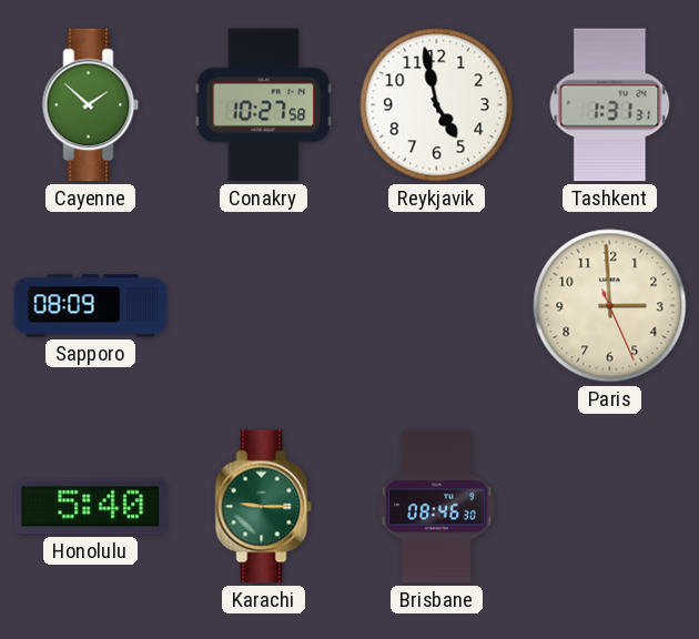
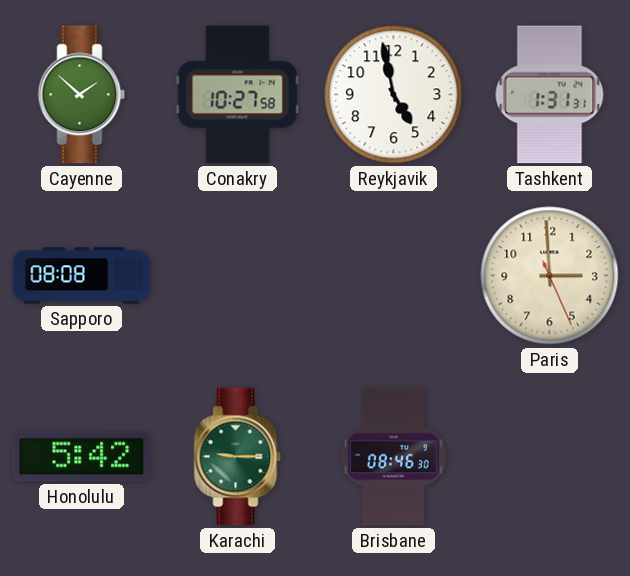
Sapporo: 08:09 -> 08:08
Honolulu: 5:40 -> 5:42
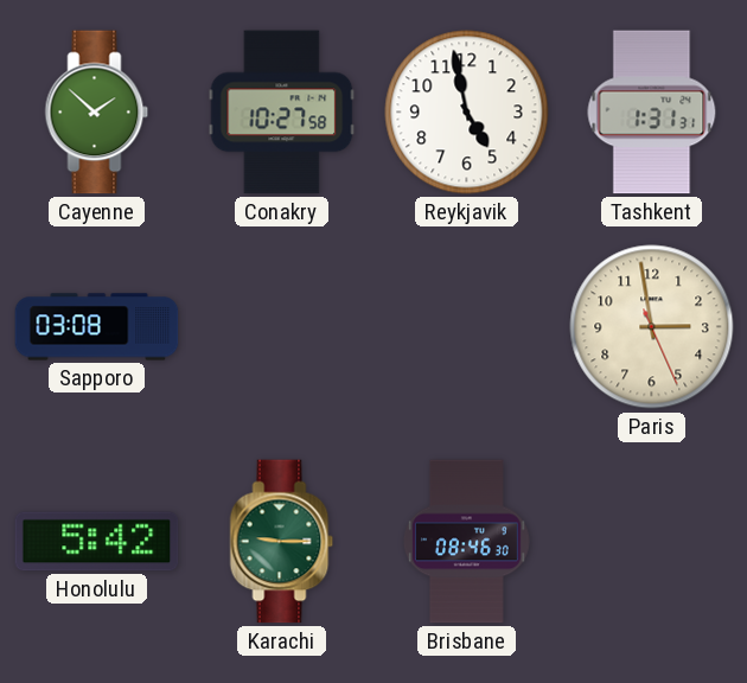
Sapporo: 08:08 -> 03:08
Paris: 2:59 -> 2:58
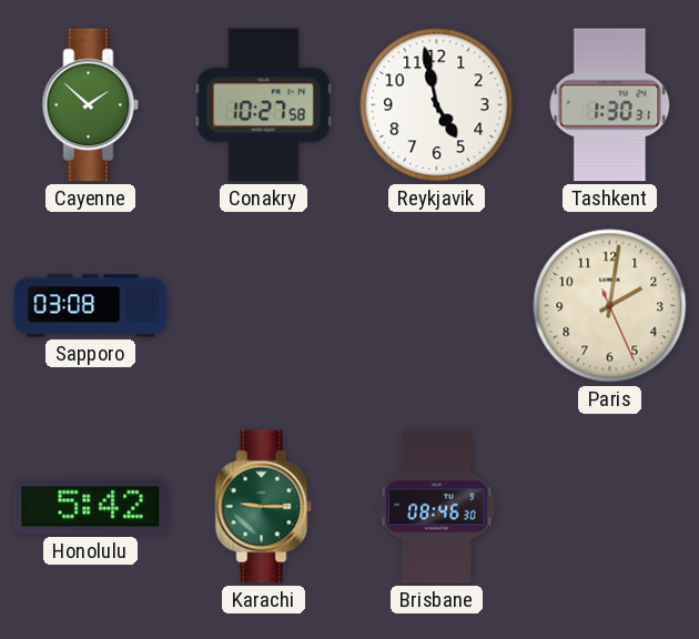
Tashkent: 1:31 -> 1:30
Paris: 2:58 -> 2:01
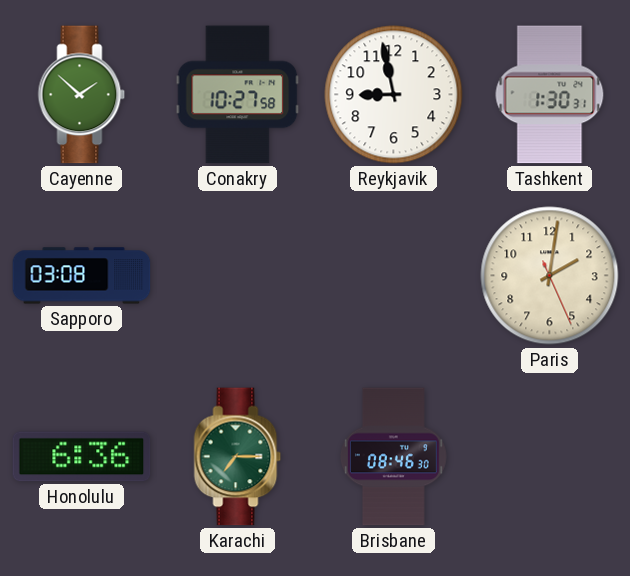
Reykjavik: 4:58 -> 8:58
Honolulu: 5:42 -> 6:36
Karachi: 9:15 -> 7:15
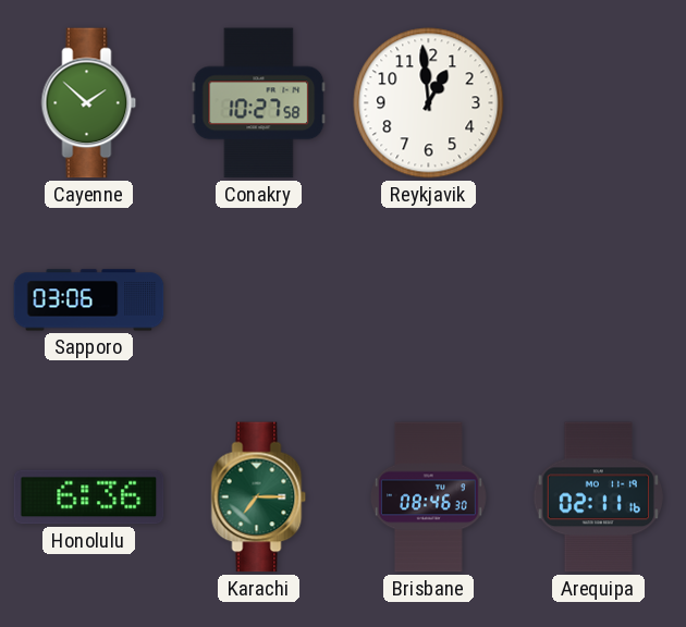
Reykjavik: 8:58 -> 12:59
Tashkent: 1:30 -> none
Sapporo: 03:08 -> 03:06
Paris: 2:01 -> none
Arequipa: none -> 02:11
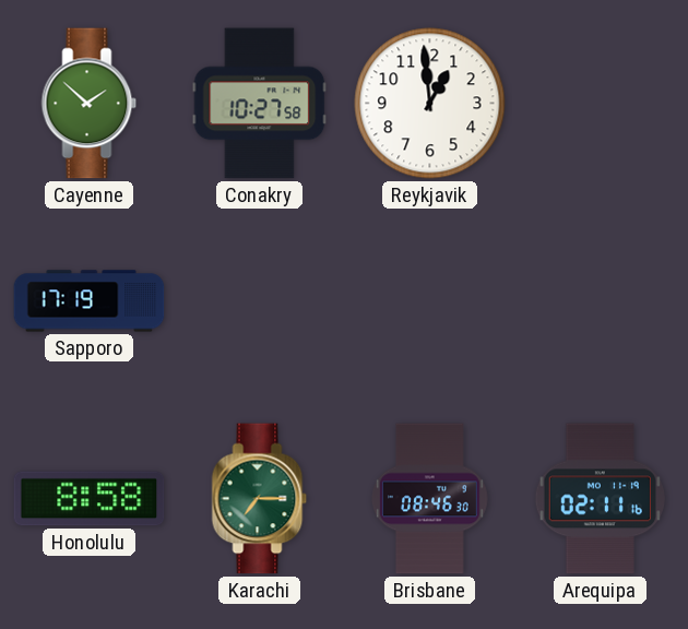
Sapporo: 03:06 -> 17:19
Honolulu: 6:36 -> 8:58
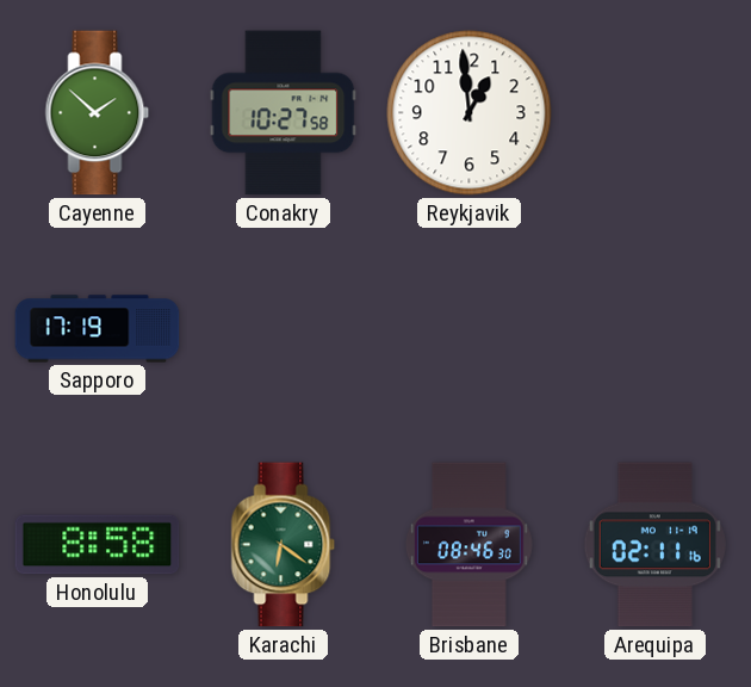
Karachi: 7:15 -> 6:21
